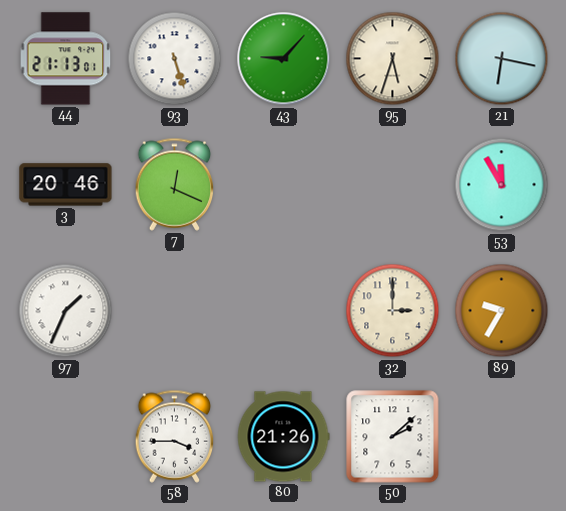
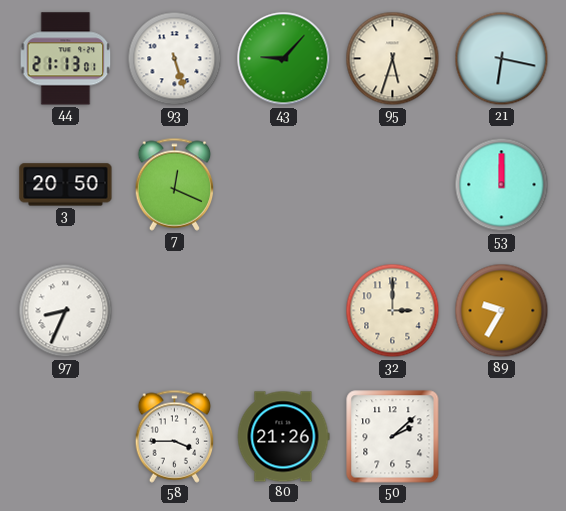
3: 20:46 -> 20:50
53: 11:55 -> 12:00
97: 1:34 -> 8:34
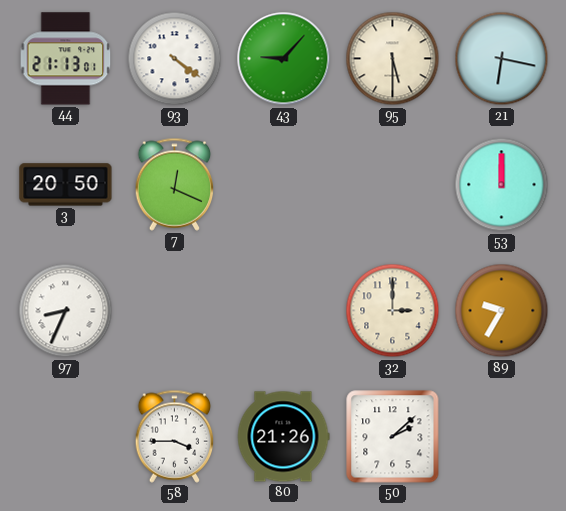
93: 5:27 -> 4:21
95: 5:33 -> 5:30
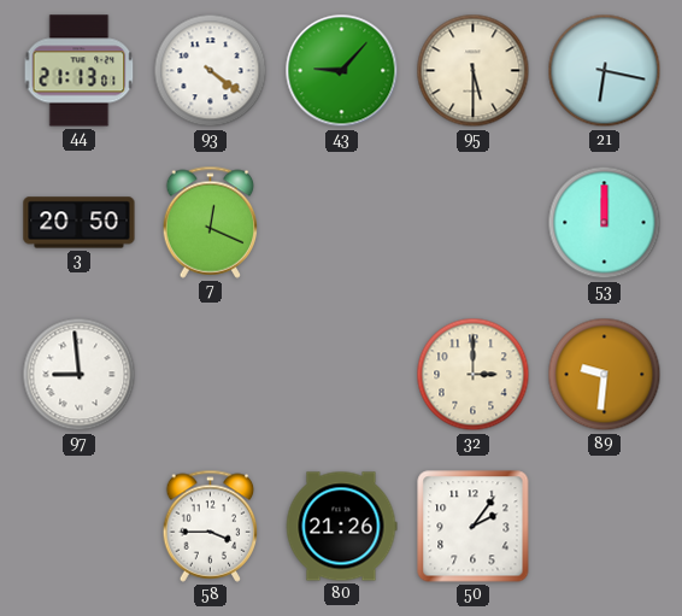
97: 8:34 -> 8:59
89: 9:35 -> 9:31
50: 2:08 -> 2:06
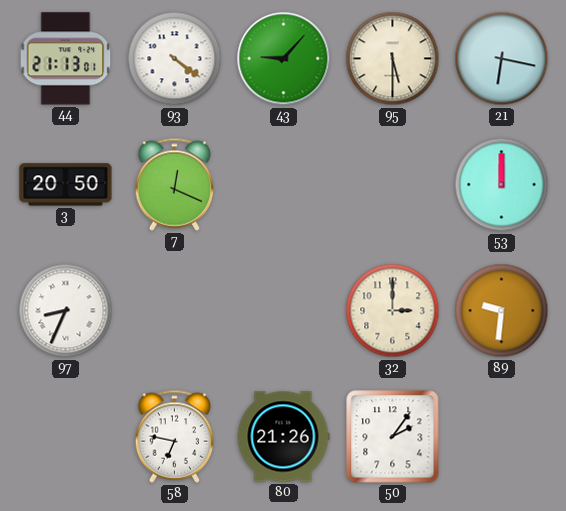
97: 8:59 -> 8:34
58: 3:45 -> 6:47
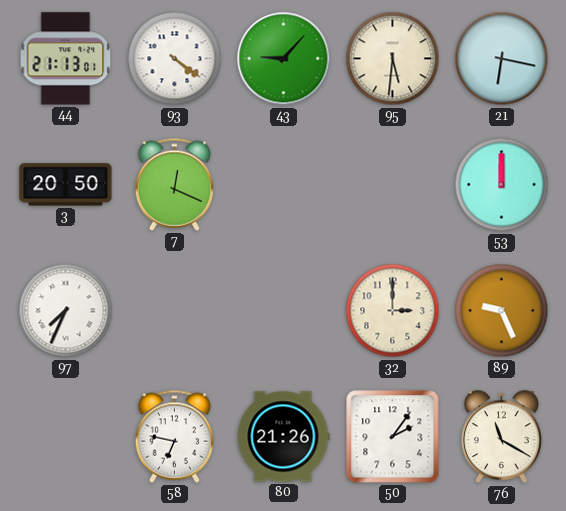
95: 5:30 -> 5:31
97: 8:34 -> 7:34
89: 9:31 -> 9:26
76: none -> 11:20
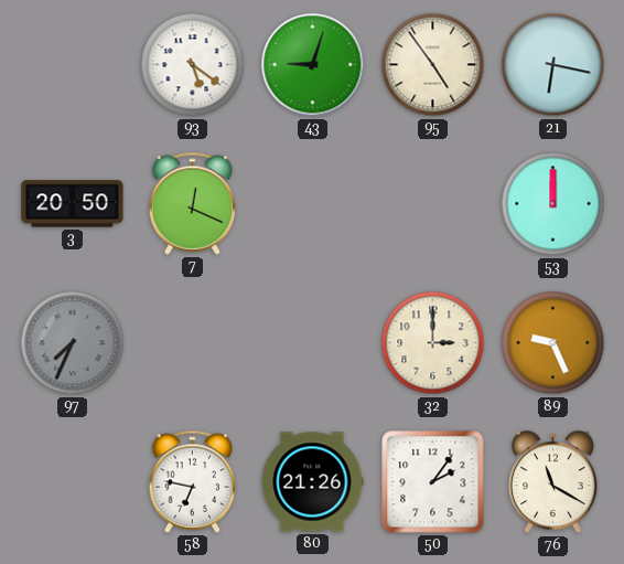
44: 21:13 -> none
93: 4:21 -> 5:21
43: 9:07 -> 9:03
95: 5:31 -> 4:54
97 dial: white -> grey
